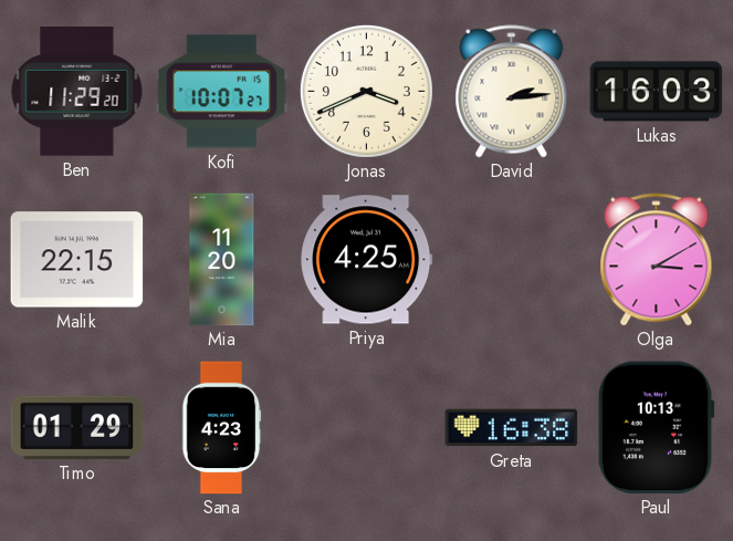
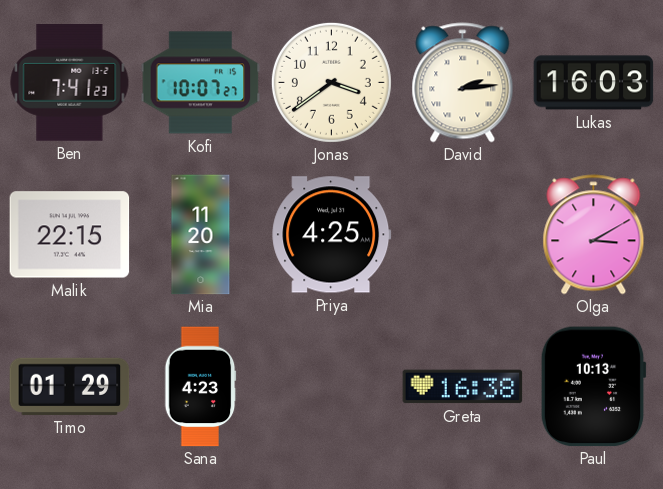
Ben: 11:29 -> 7:41
Jonas: 3:41 -> 3:39
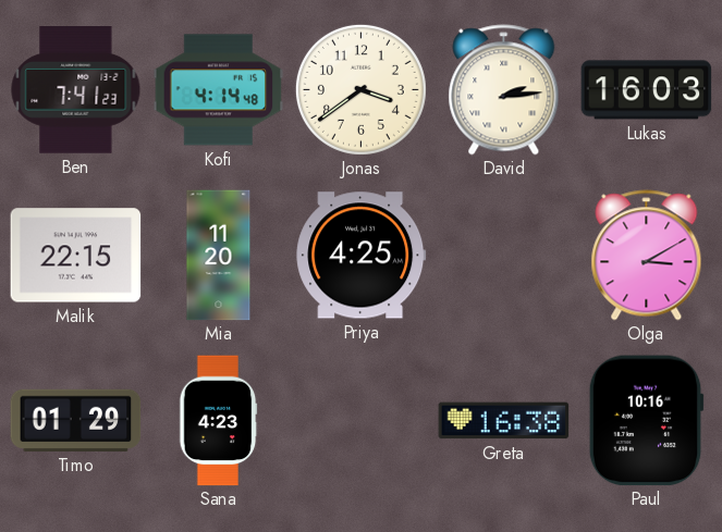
Kofi: 10:07 -> 4:14
Paul: 10:13 -> 10:16
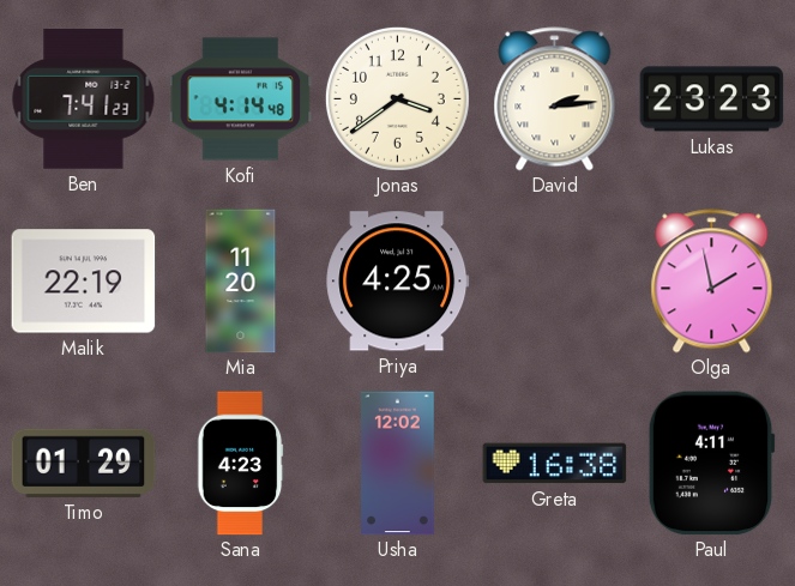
Lukas: 16:03 -> 23:23
Malik: 22:15 -> 22:19
Olga: 3:10 -> 1:58
Usha: none -> 12:02
Paul: 10:16 -> 4:11
